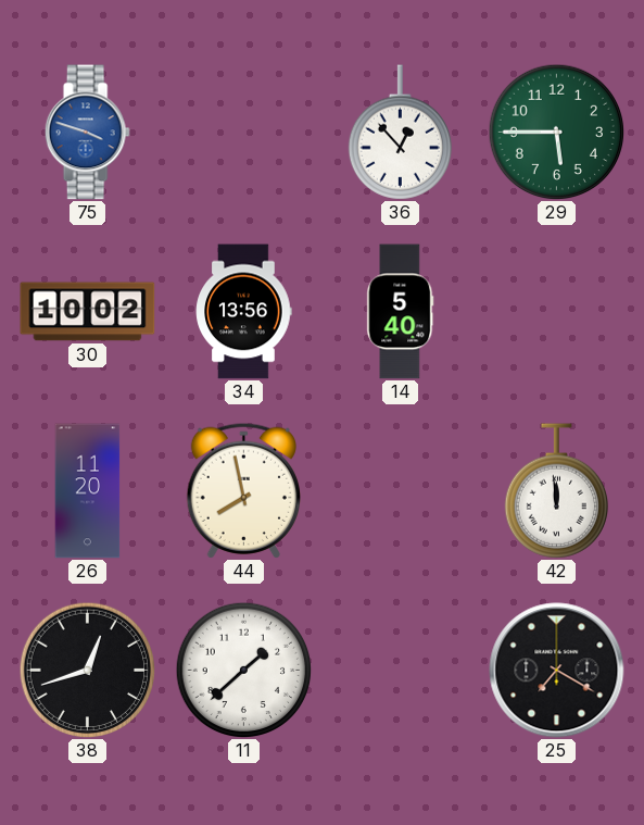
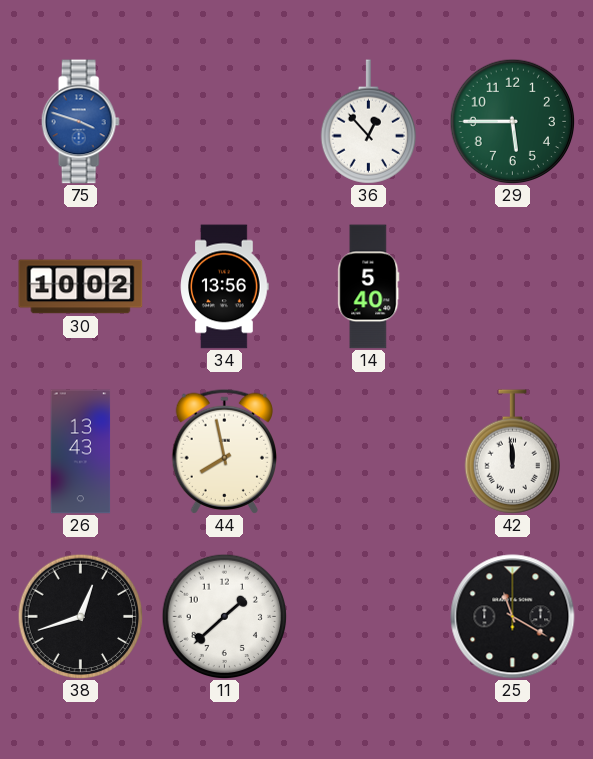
26: 11:20 -> 13:43
25: 7:20 -> 11:20
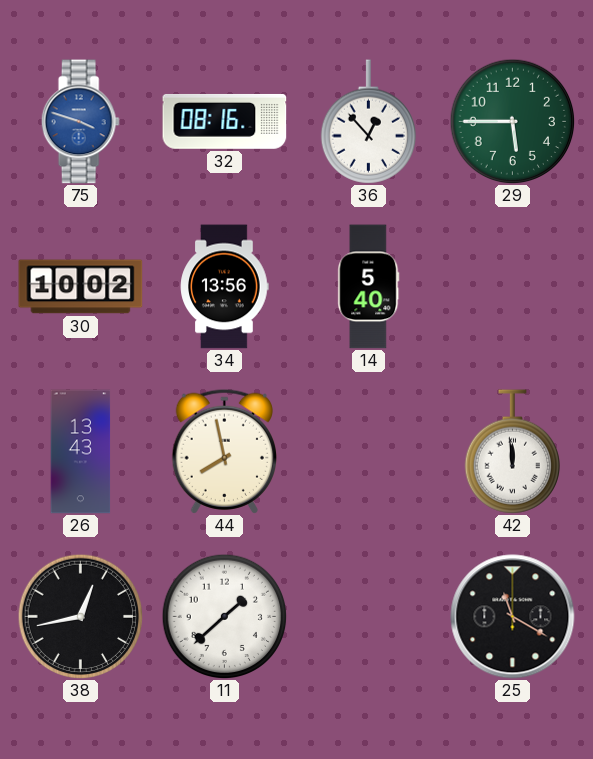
32: none -> 08:16
38: 12:42 -> 12:43
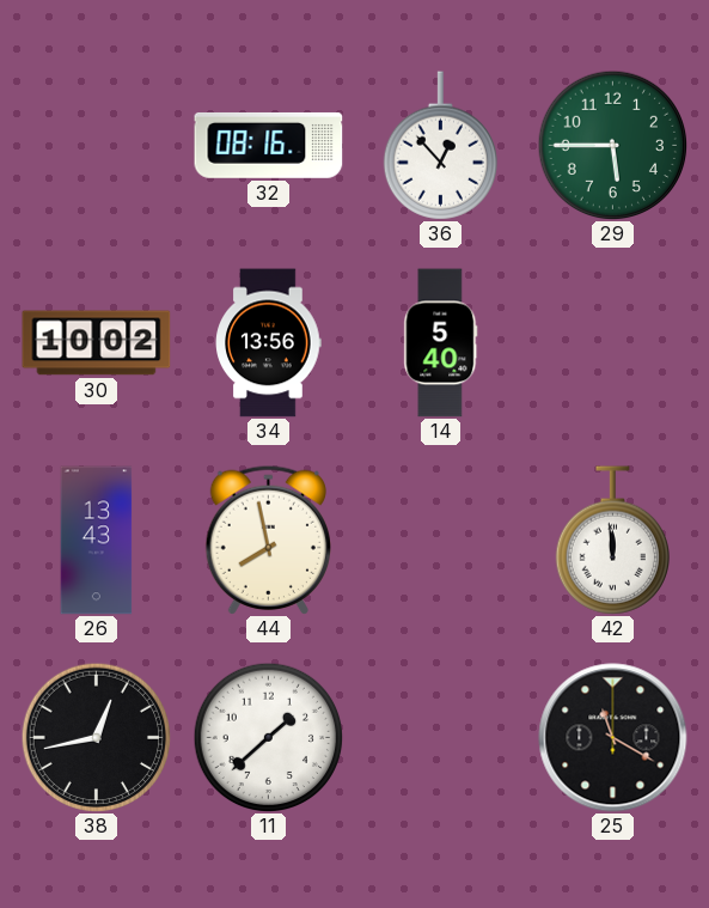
75: 3:48 -> none
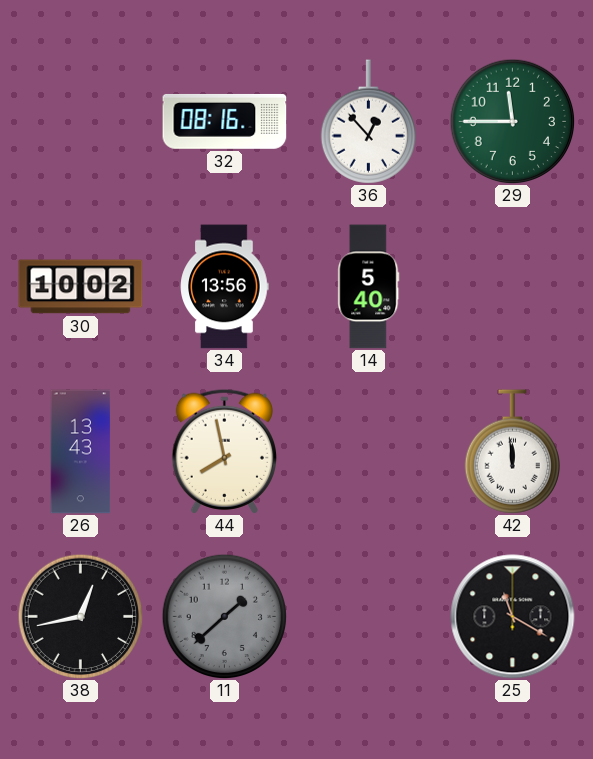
29: 5:45 -> 11:45
11 dial: white -> grey
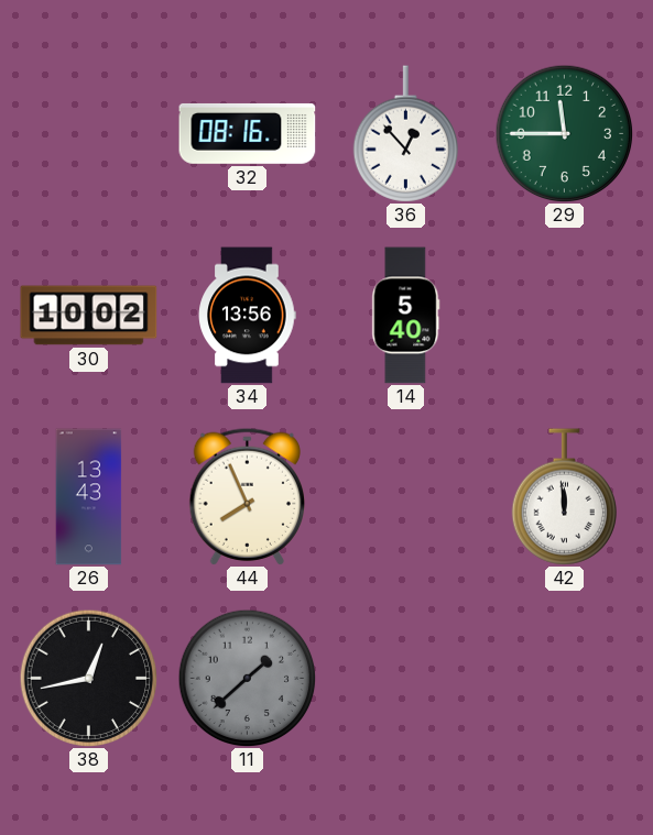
44: 7:58 -> 7:56
25: 11:20 -> none
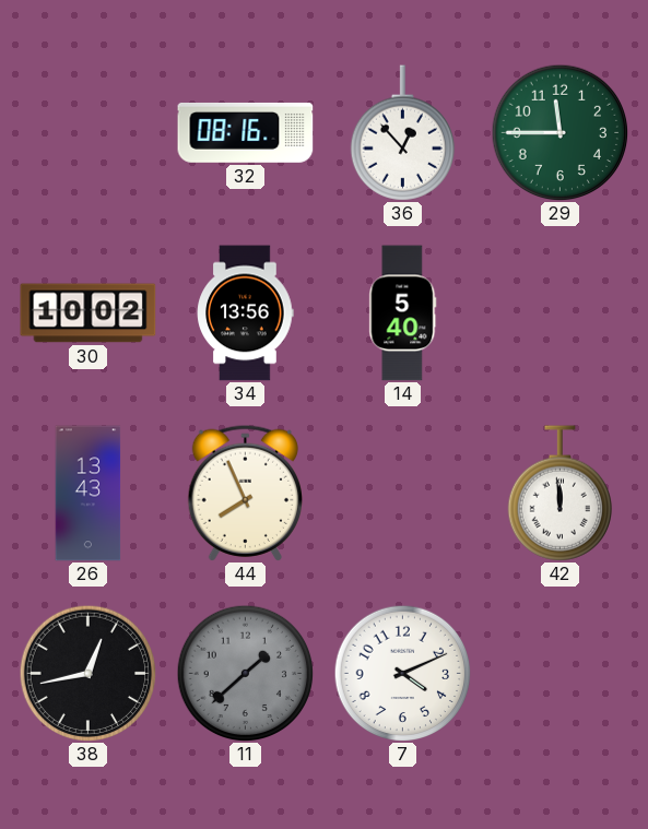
7: none -> 4:11
